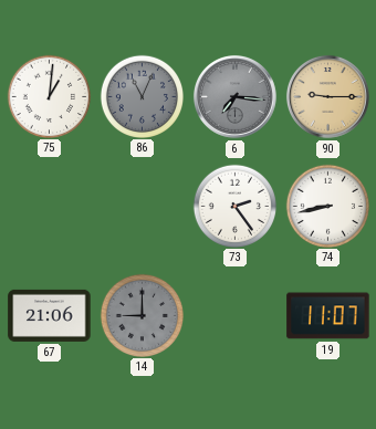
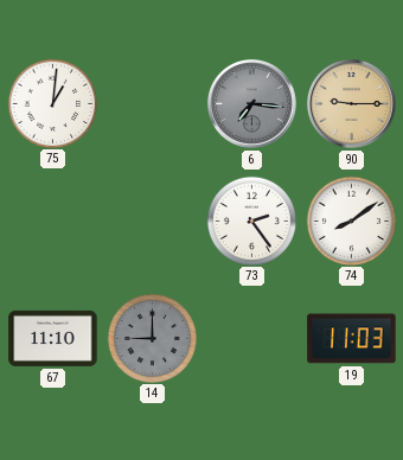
86: 11:04 -> none
74: 8:43 -> 8:09
67: 21:06 -> 11:10
19: 11:07 -> 11:03
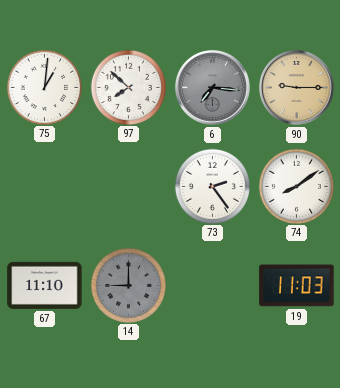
97: none -> 7:52
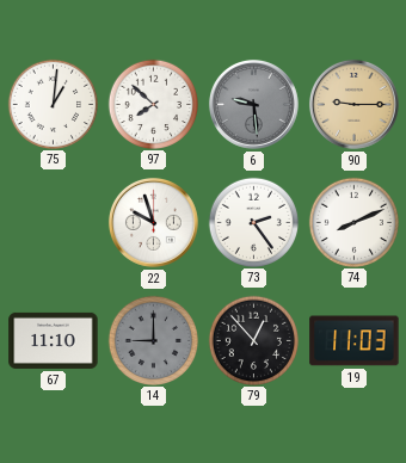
6: 7:16 -> 9:29
22: none -> 9:57
74: 8:09 -> 8:11
79: none -> 12:53
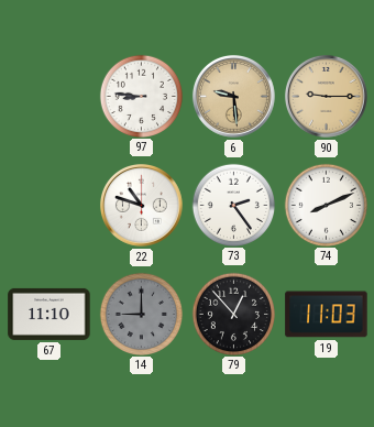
75: 1:01 -> none
97: 7:52 -> 8:46
6 dial: grey -> champagne
22: 9:57 -> 10:48
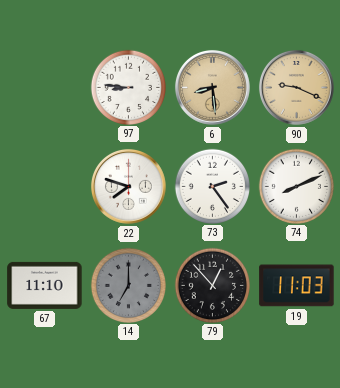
6: 9:29 -> 8:29
90: 9:15 -> 9:19
22: 10:48 -> 7:48
14: 9:00 -> 7:00
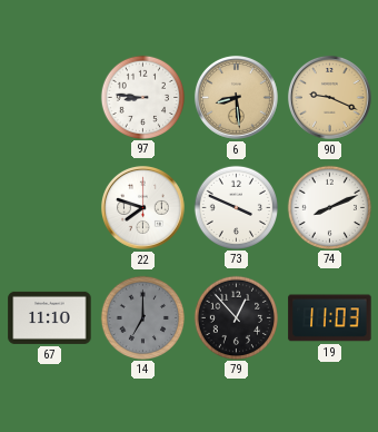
73: 2:24 -> 3:49
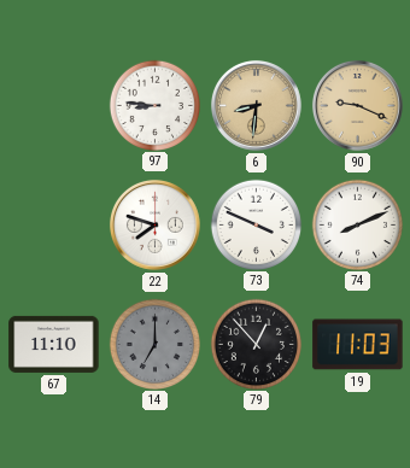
6: 8:29 -> 8:31
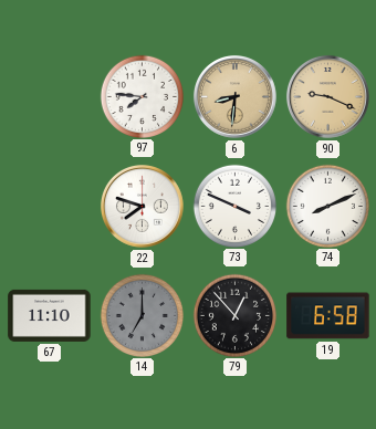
97: 8:46 -> 7:46
19: 11:03 -> 6:58
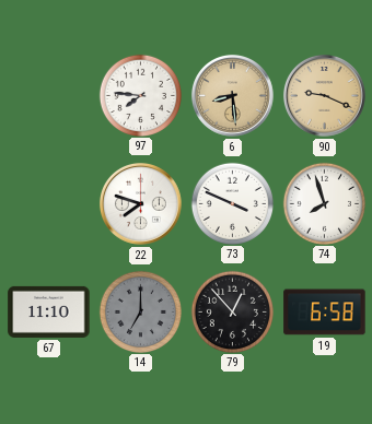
6: 8:31 -> 8:29
74: 8:11 -> 7:57
